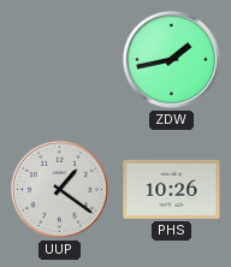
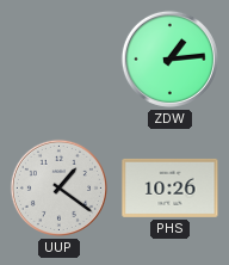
ZDW: 1:43 -> 1:14
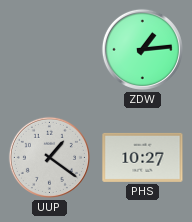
PHS: 10:26 -> 10:27
